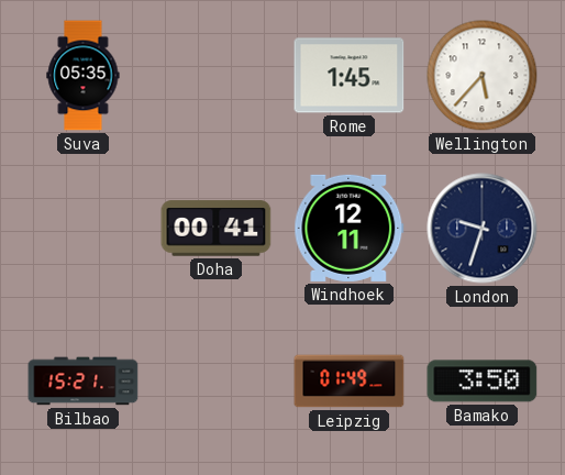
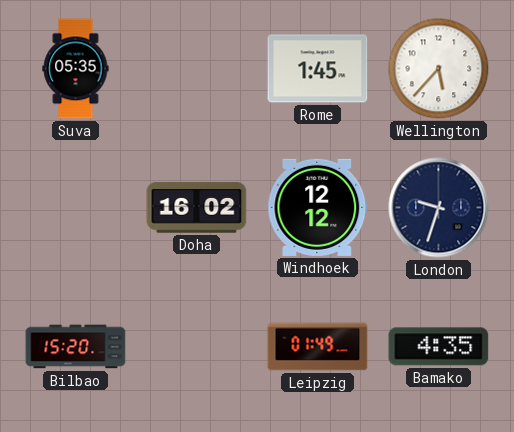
Doha: 00:41 -> 16:02
Windhoek: 12:11 -> 12:12
Bilbao: 15:21 -> 15:20
Bamako: 3:50 -> 4:35
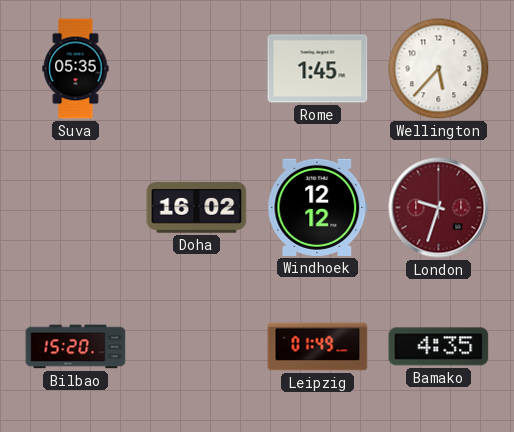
London dial: navy -> burgundy
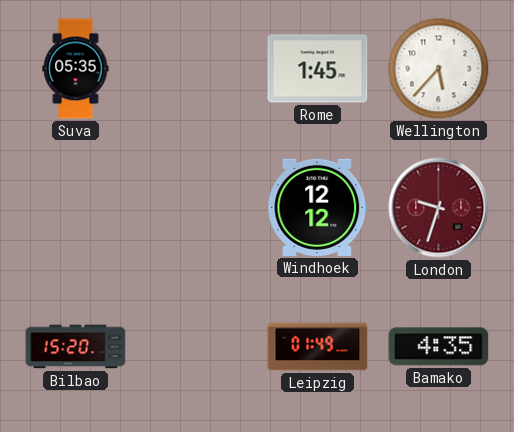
Doha: 16:02 -> none
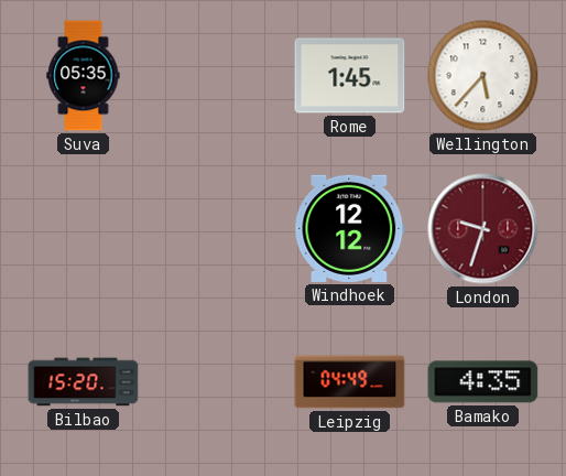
Leipzig: 01:49 -> 04:49
